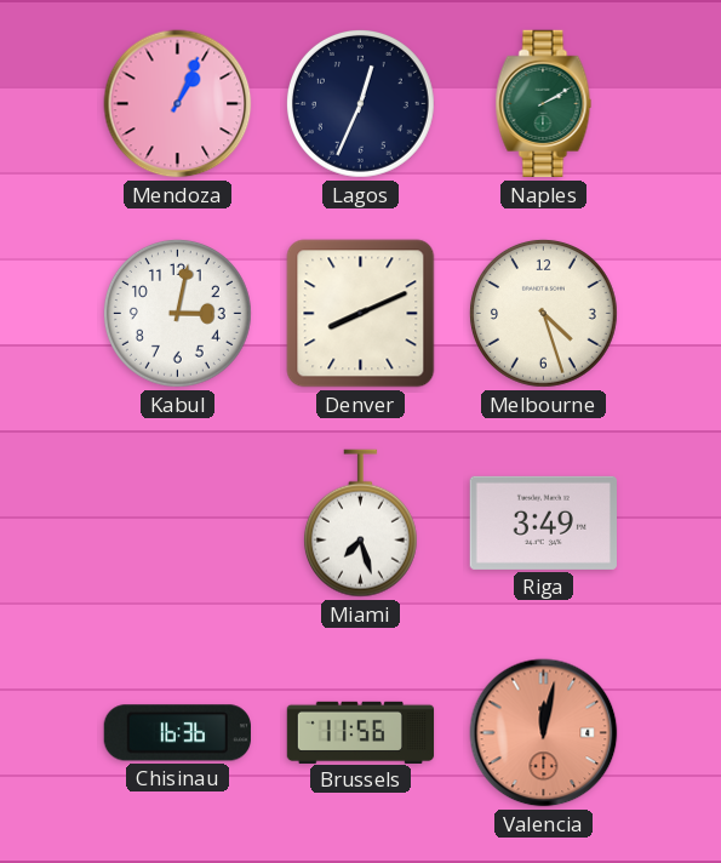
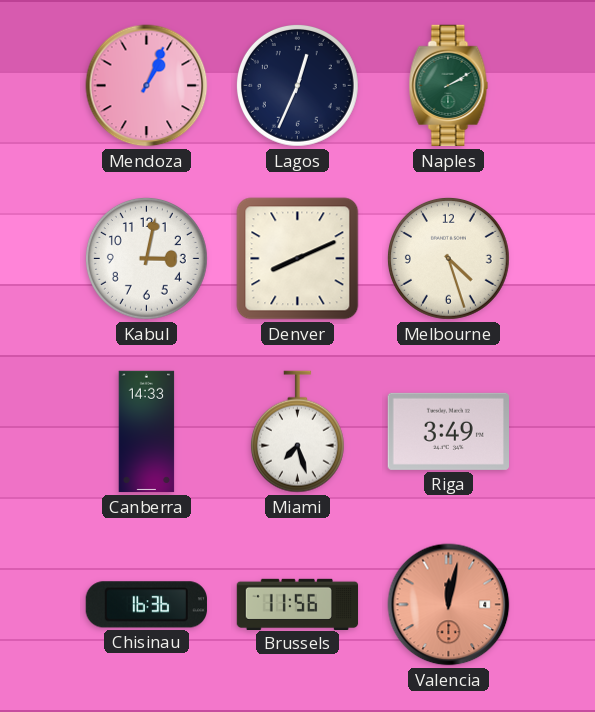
Canberra: none -> 14:33
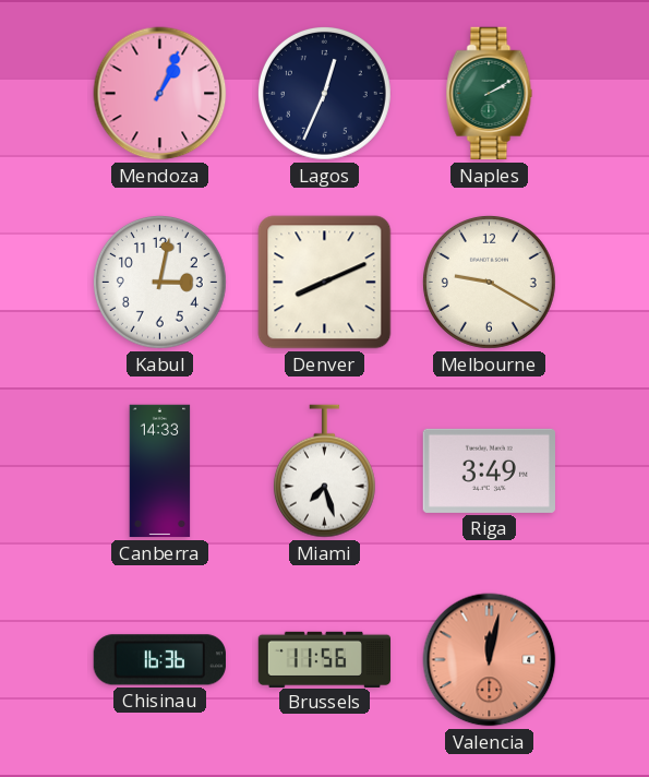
Melbourne: 4:27 -> 9:20
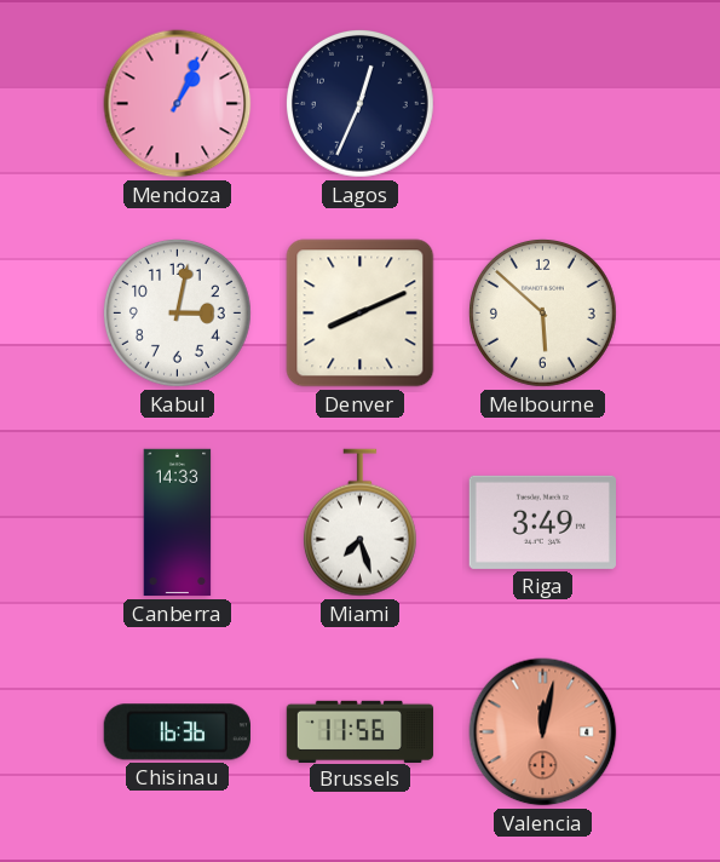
Naples: 2:10 -> none
Melbourne: 9:20 -> 5:52
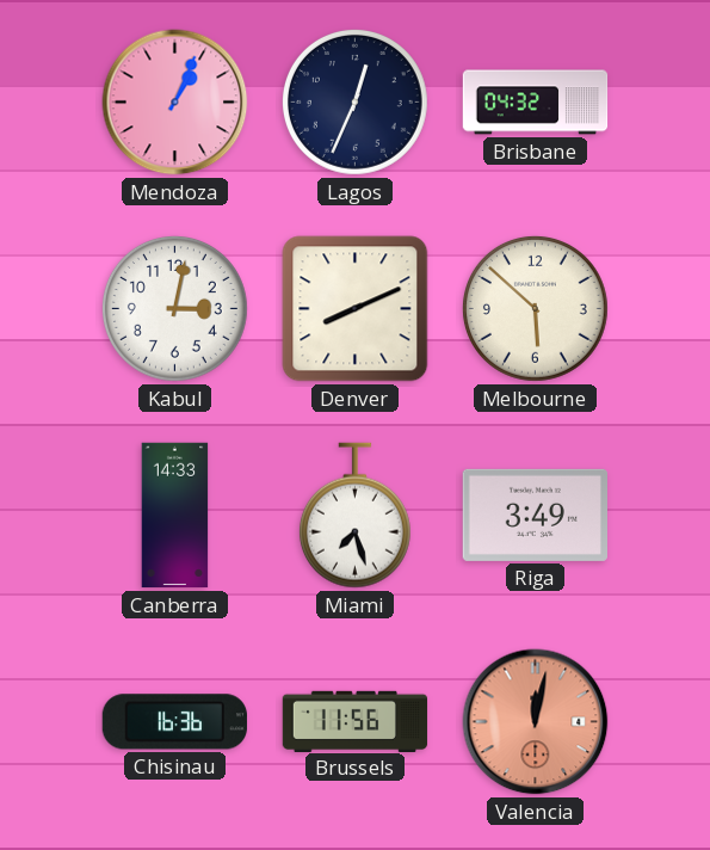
Brisbane: none -> 04:32
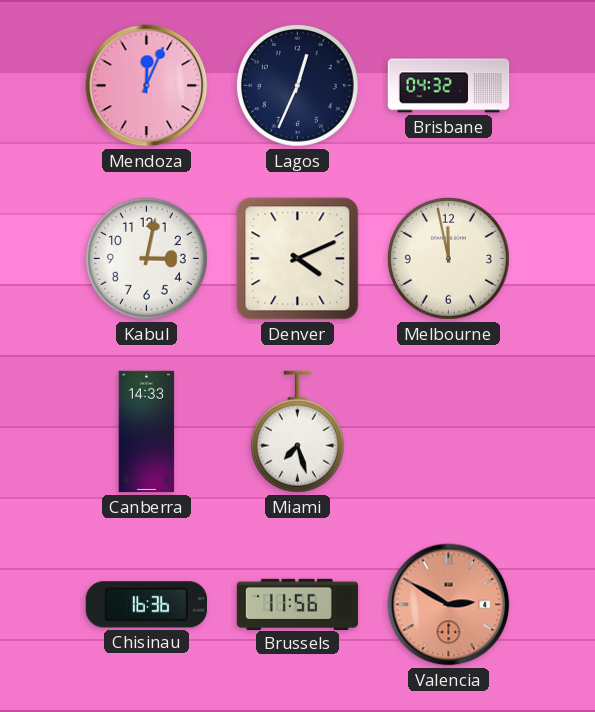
Mendoza: 1:04 -> 12:04
Denver: 8:11 -> 4:11
Melbourne: 5:52 -> 11:58
Riga: 3:49 -> none
Valencia: 12:02 -> 2:50
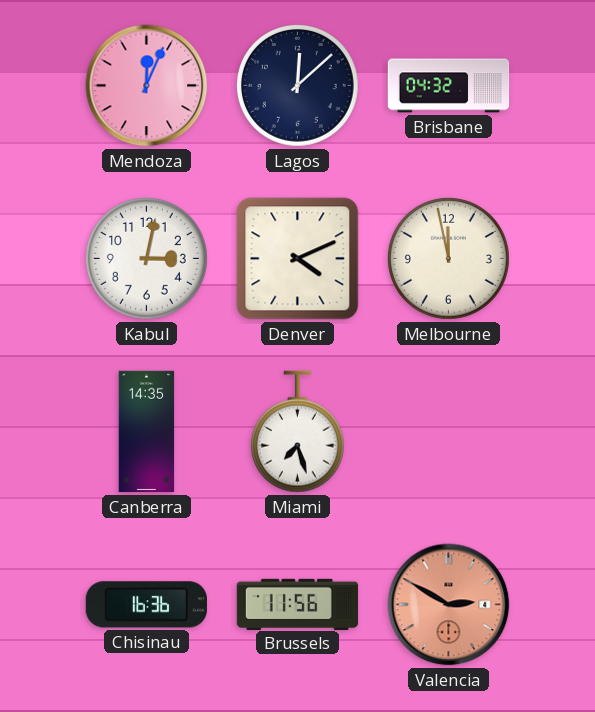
Lagos: 12:34 -> 12:08
Canberra: 14:33 -> 14:35
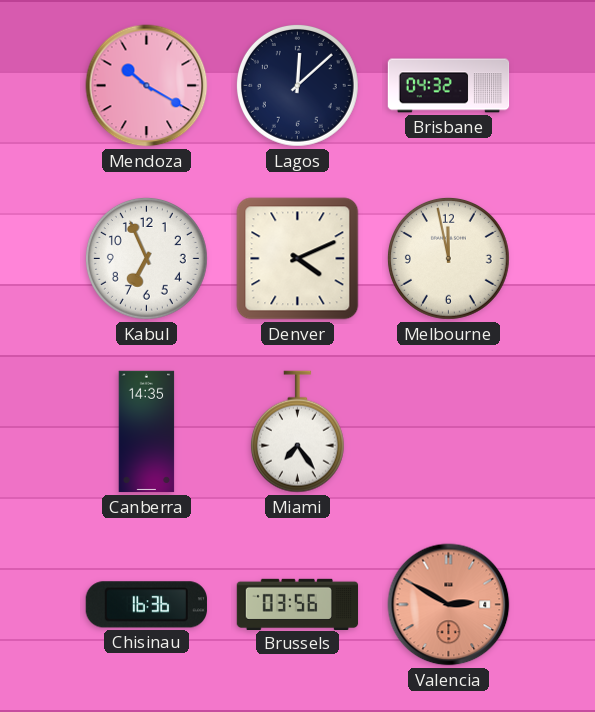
Mendoza: 12:04 -> 10:20
Kabul: 3:02 -> 6:56
Miami: 7:27 -> 7:24
Brussels: 11:56 -> 03:56
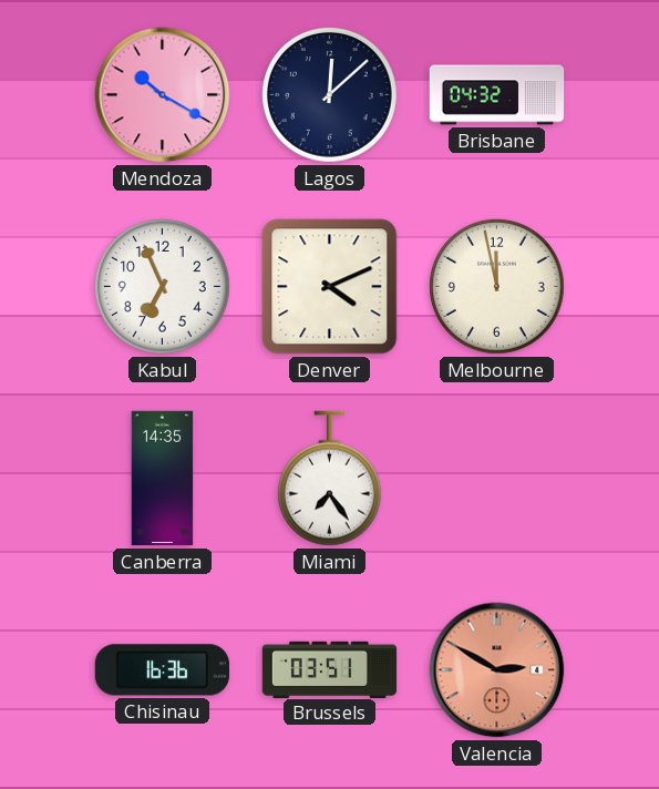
Brussels: 03:56 -> 03:51
